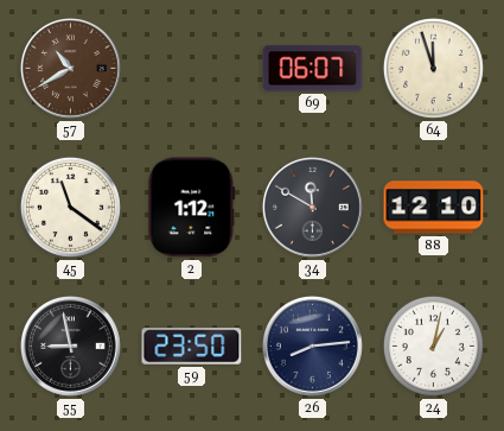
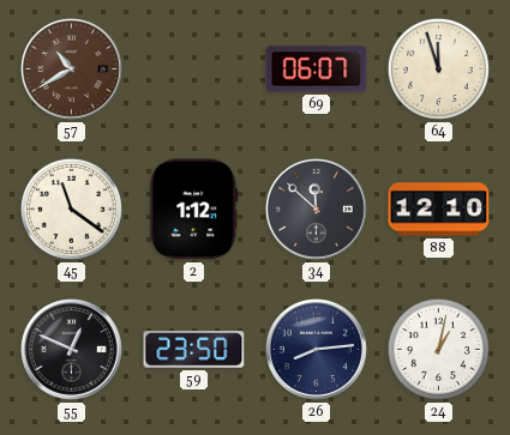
34: 11:50 -> 11:52
55: 8:58 -> 12:49
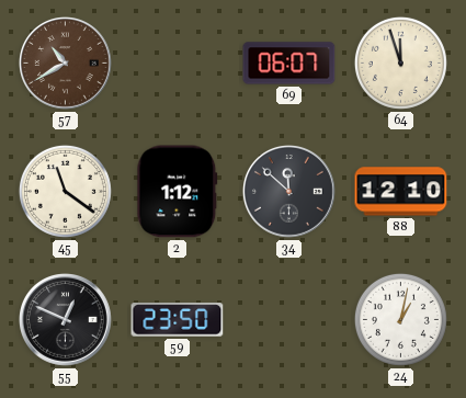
26: 8:14 -> none
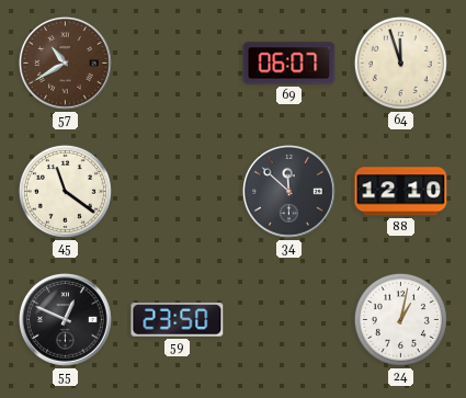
2: 1:12 -> none
